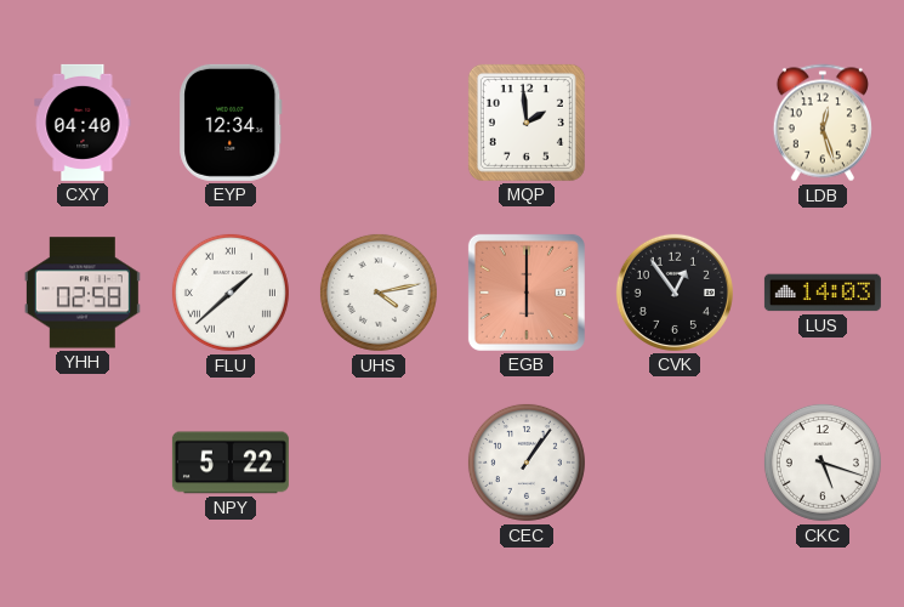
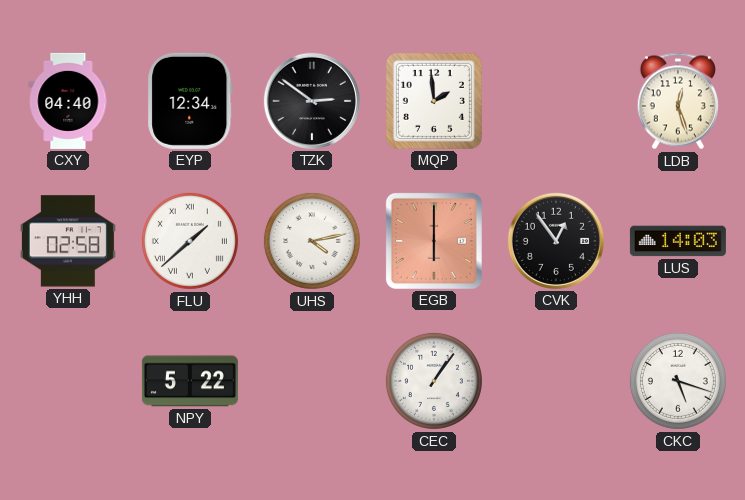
TZK: none -> 2:51
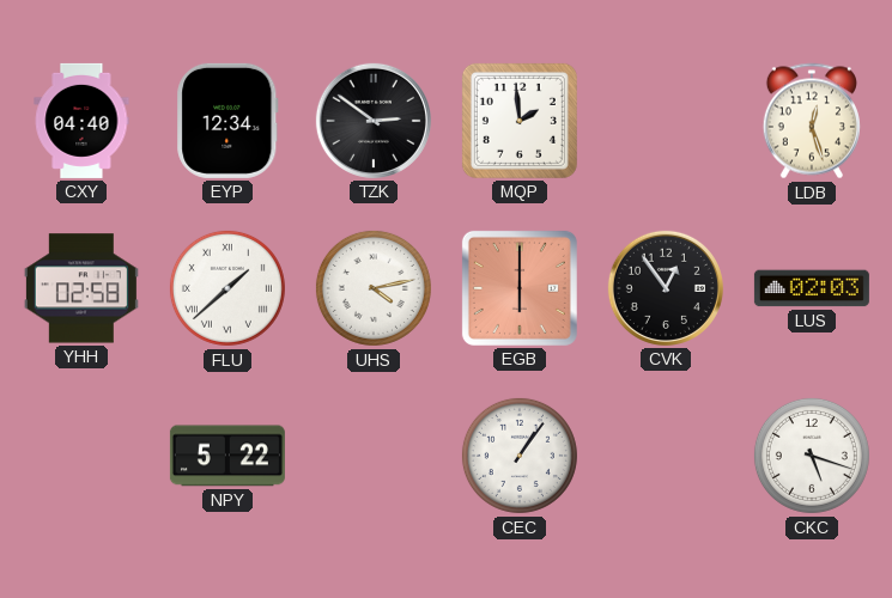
LUS: 14:03 -> 02:03
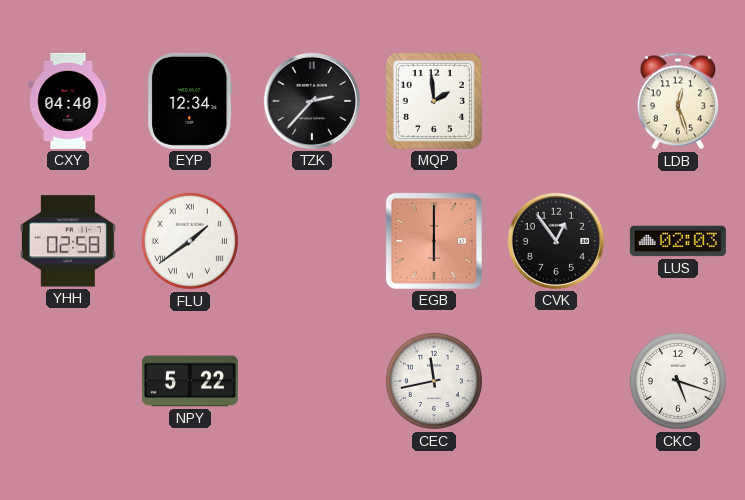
TZK: 2:51 -> 2:37
FLU: 1:38 -> 1:39
UHS: 4:13 -> none
CEC: 1:06 -> 11:43
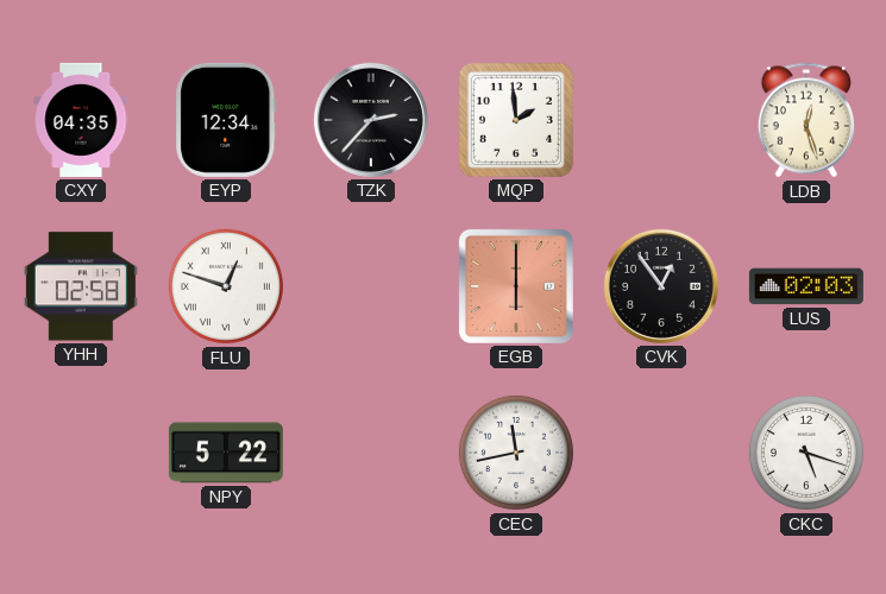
CXY: 04:40 -> 04:35
FLU: 1:39 -> 12:48
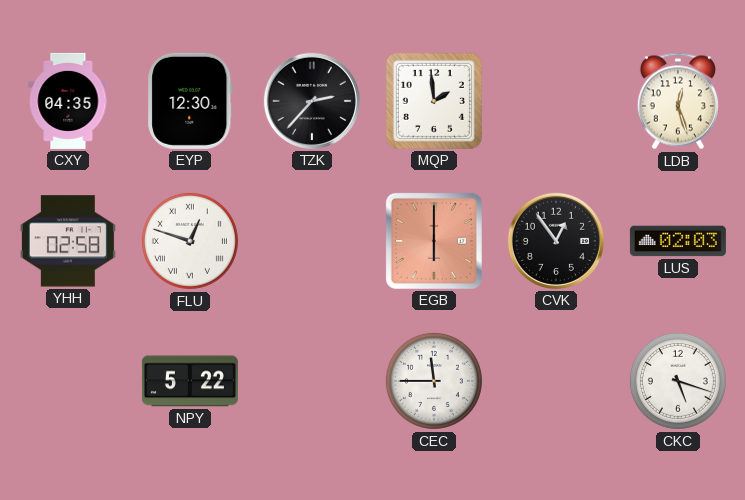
EYP: 12:34 -> 12:30
CEC: 11:43 -> 11:45
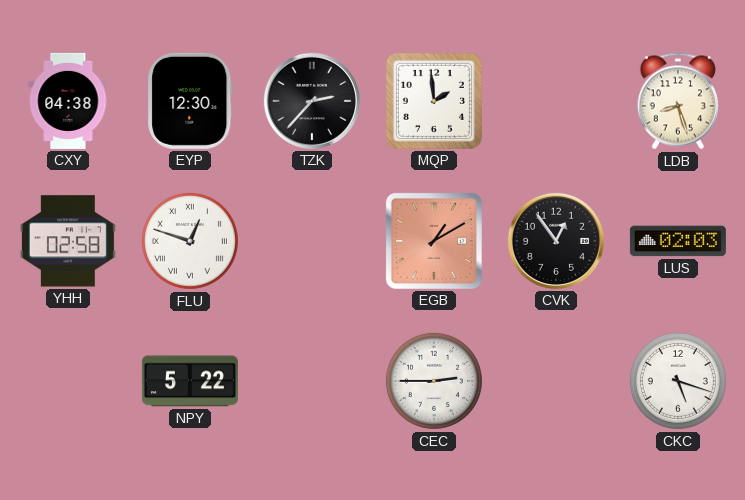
CXY: 04:35 -> 04:38
LDB: 12:27 -> 8:27
EGB: 6:00 -> 1:10
CEC: 11:45 -> 2:45
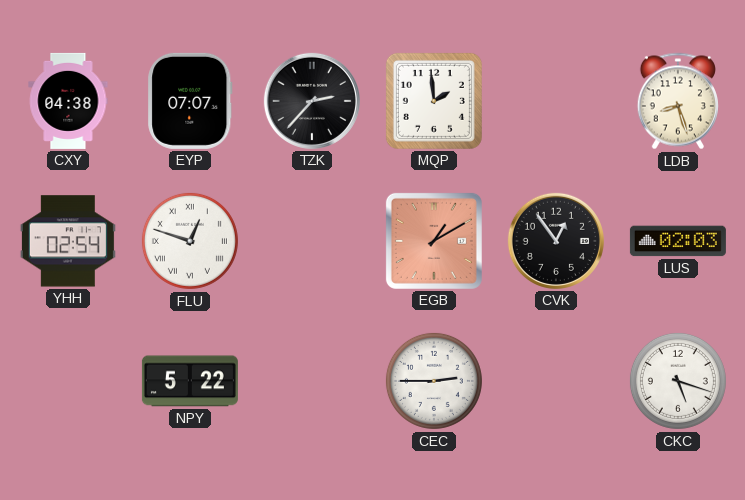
EYP: 12:30 -> 07:07
YHH: 02:58 -> 02:54
